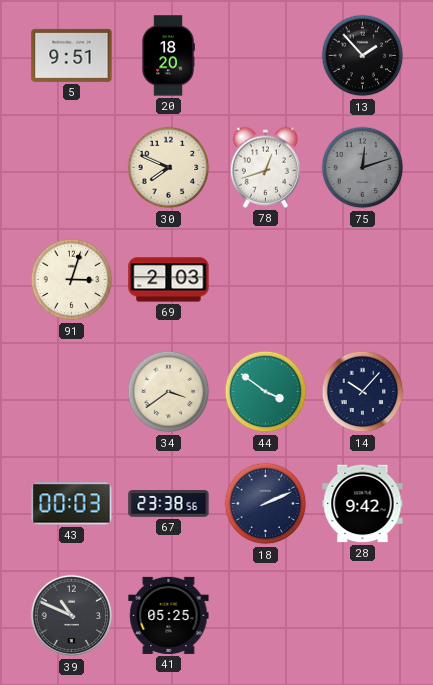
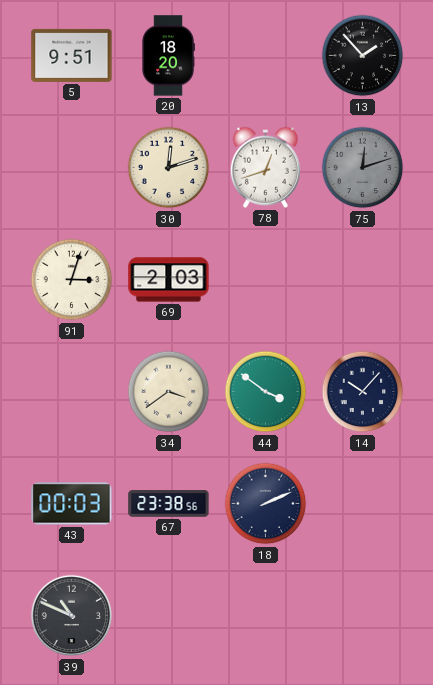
30: 7:49 -> 12:12
28: 9:42 -> none
41: 05:25 -> none
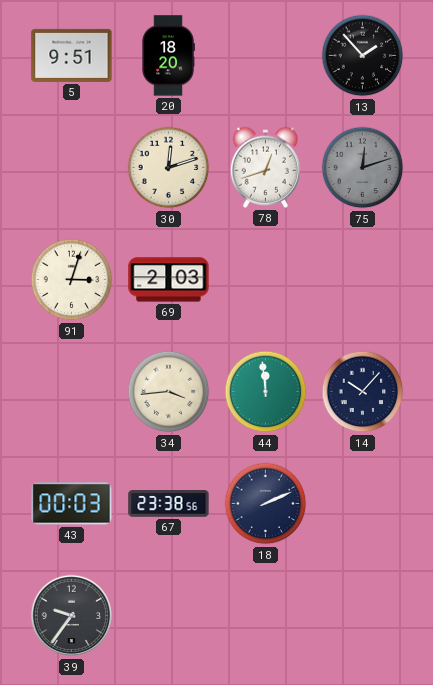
34: 3:39 -> 3:44
44: 3:51 -> 11:59
39: 10:49 -> 9:36
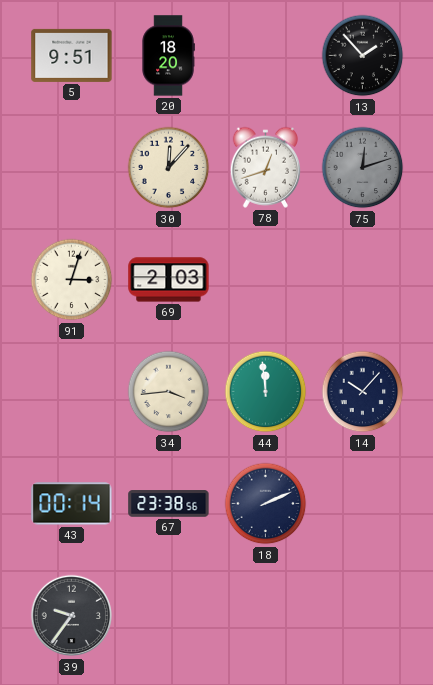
30: 12:12 -> 12:07
43: 00:03 -> 00:14
